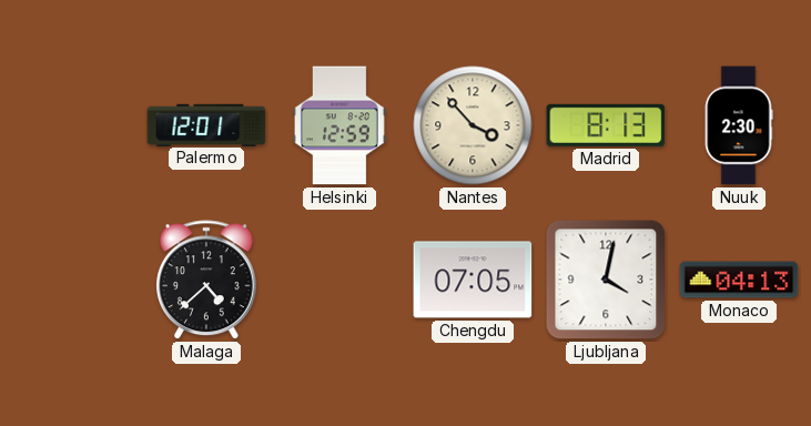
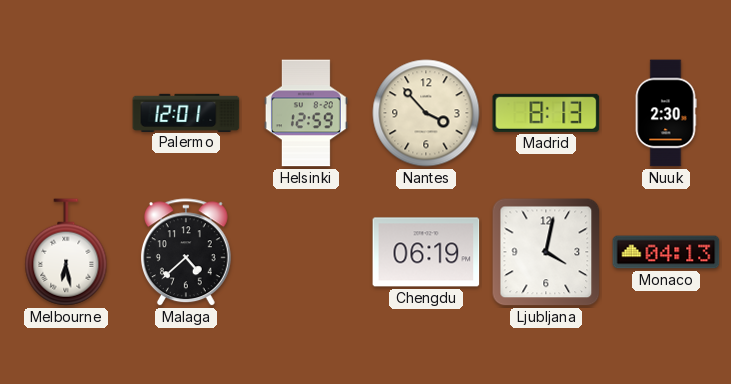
Melbourne: none -> 6:28
Chengdu: 07:05 -> 06:19
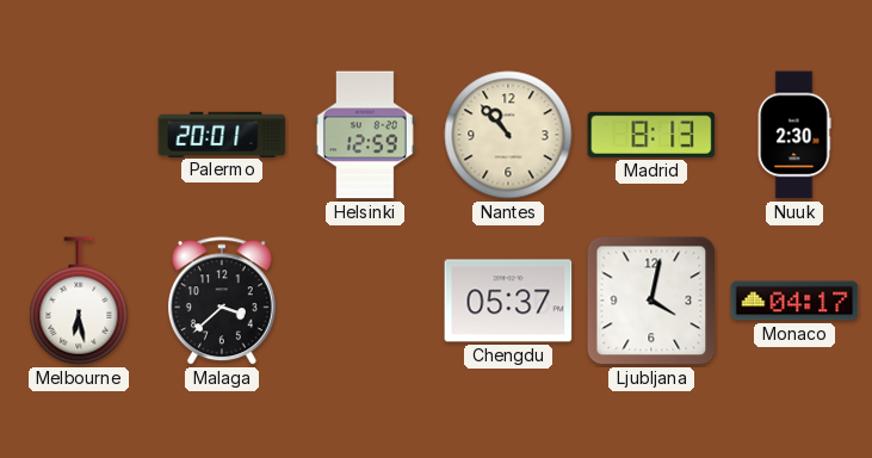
Palermo: 12:01 -> 20:01
Nantes: 3:53 -> 10:53
Malaga: 4:38 -> 3:38
Chengdu: 06:19 -> 05:37
Monaco: 04:13 -> 04:17
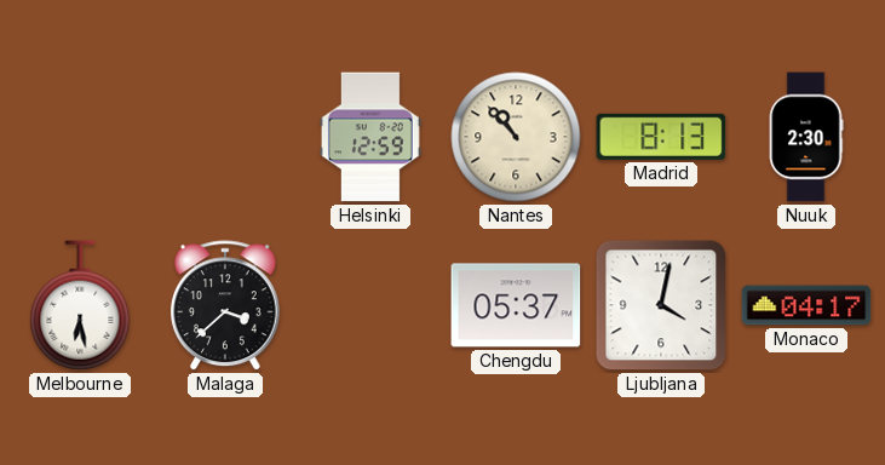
Palermo: 20:01 -> none
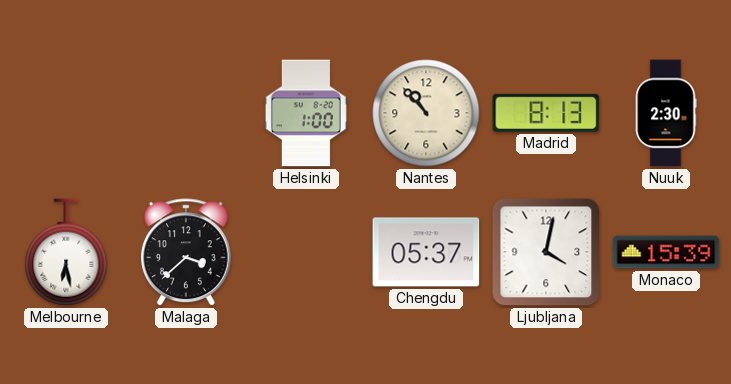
Helsinki: 12:59 -> 1:00
Monaco: 04:17 -> 15:39
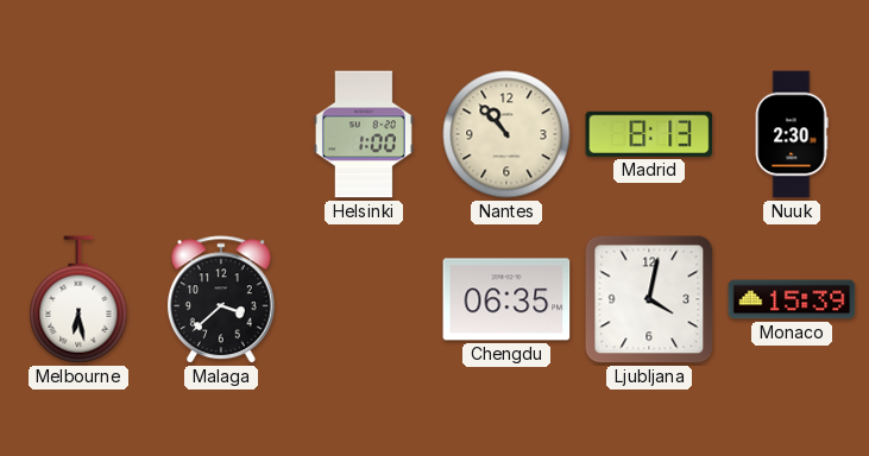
Chengdu: 05:37 -> 06:35
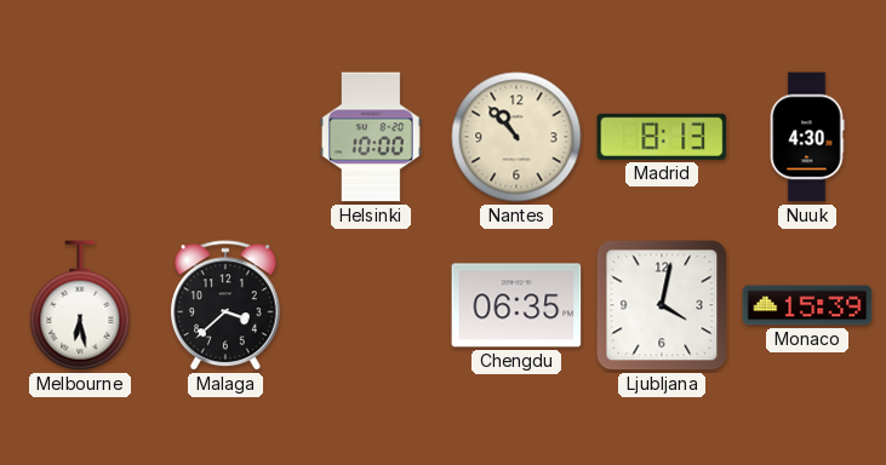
Helsinki: 1:00 -> 10:00
Nuuk: 2:30 -> 4:30
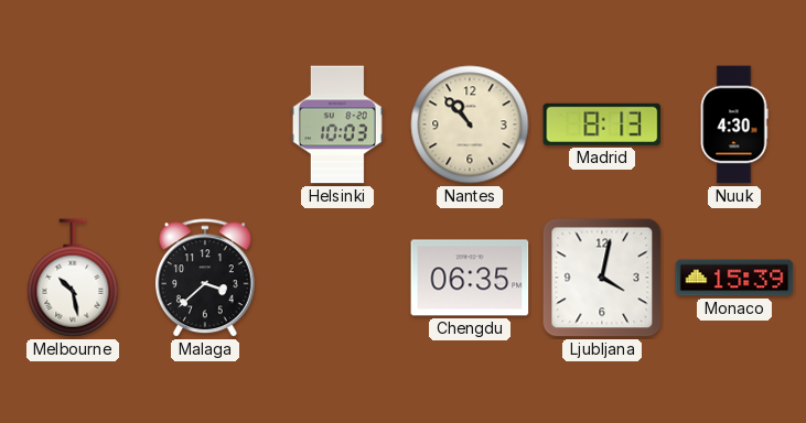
Helsinki: 10:00 -> 10:03
Melbourne: 6:28 -> 10:28
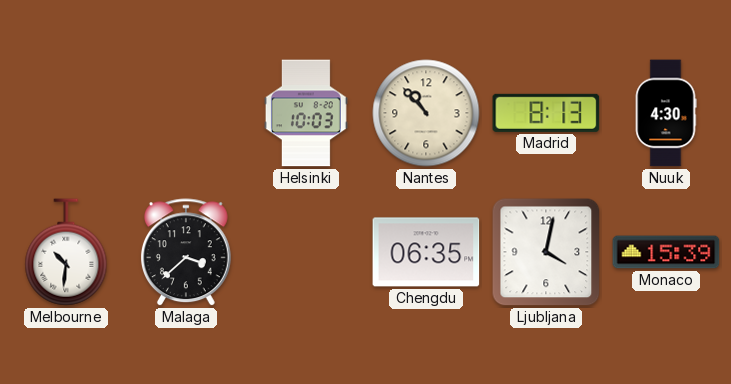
Melbourne: 10:28 -> 10:31
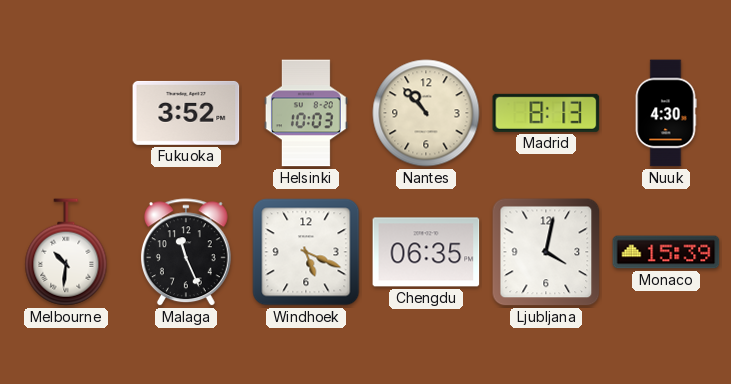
Fukuoka: none -> 3:52
Malaga: 3:38 -> 11:26
Windhoek: none -> 5:19
